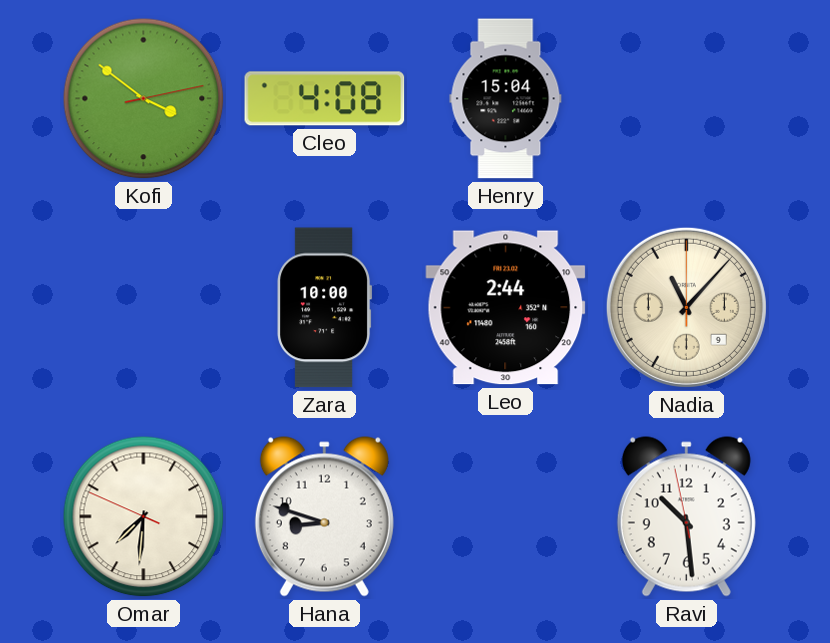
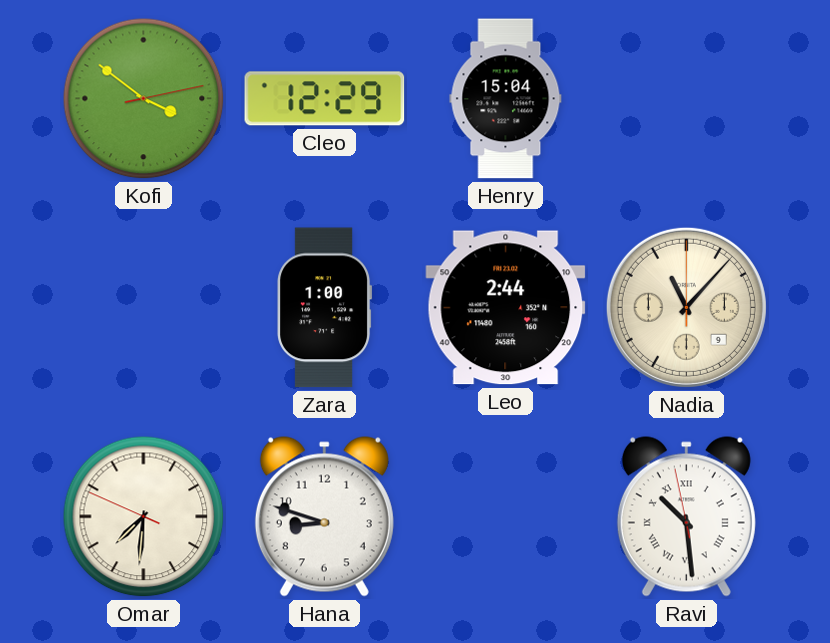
Cleo: 4:08 -> 12:29
Zara: 10:00 -> 1:00
Ravi numerals: Arabic -> Roman
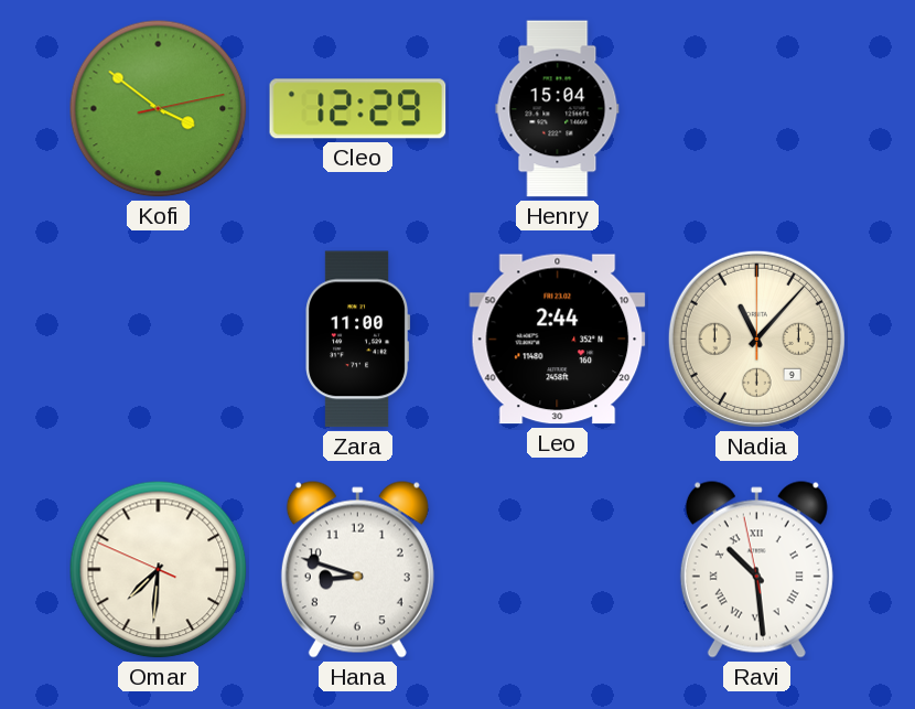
Zara: 1:00 -> 11:00
